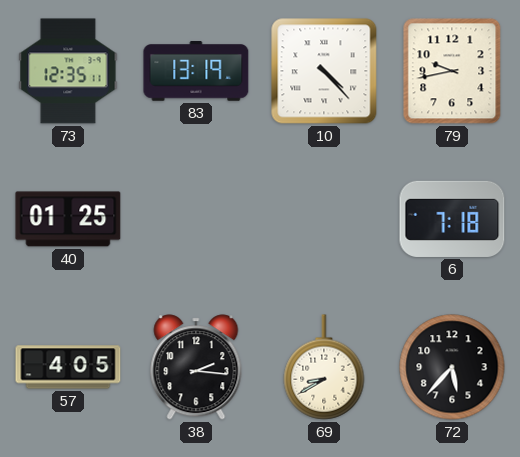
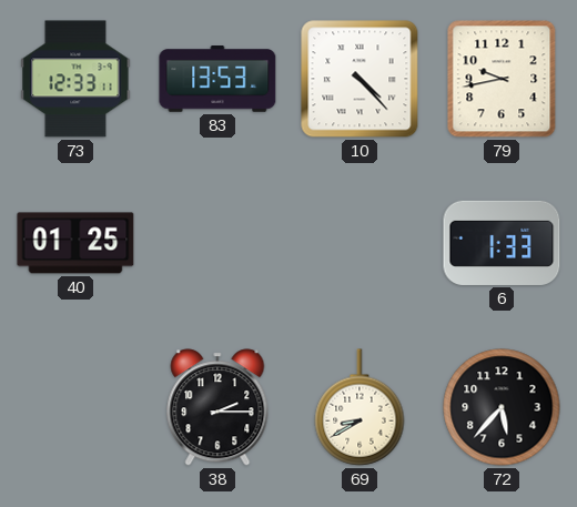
73: 12:35 -> 12:33
83: 13:19 -> 13:53
6: 7:18 -> 1:33
57: 4:05 -> none
38: 2:16 -> 2:15
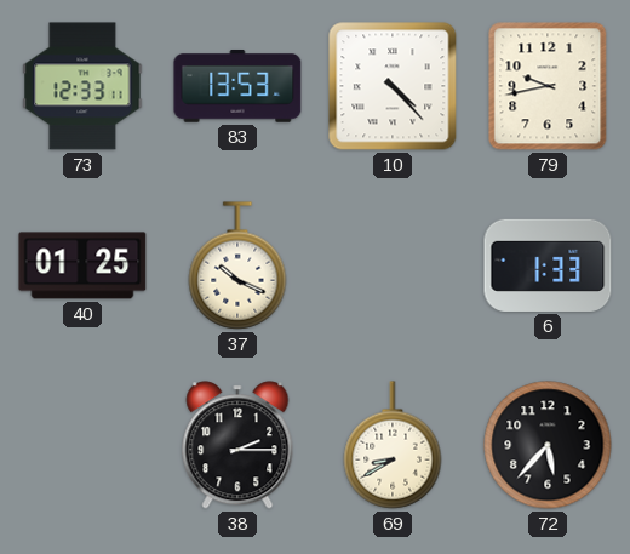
37: none -> 10:19
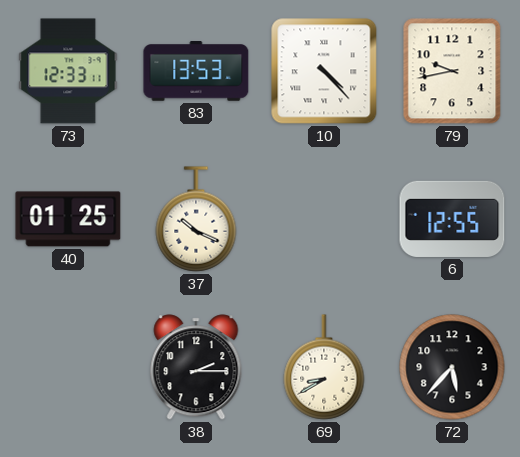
6: 1:33 -> 12:55
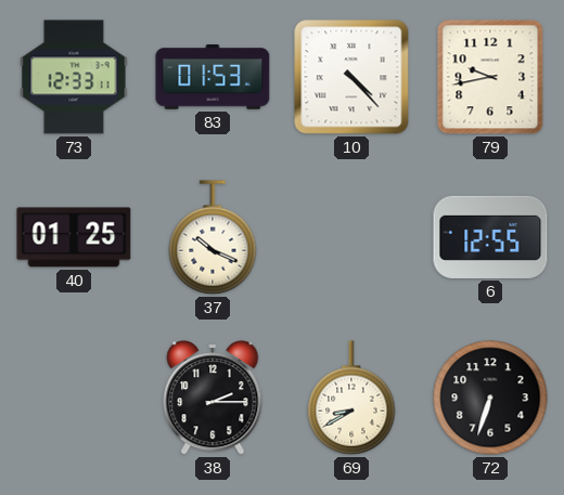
83: 13:53 -> 01:53
72: 5:37 -> 6:33
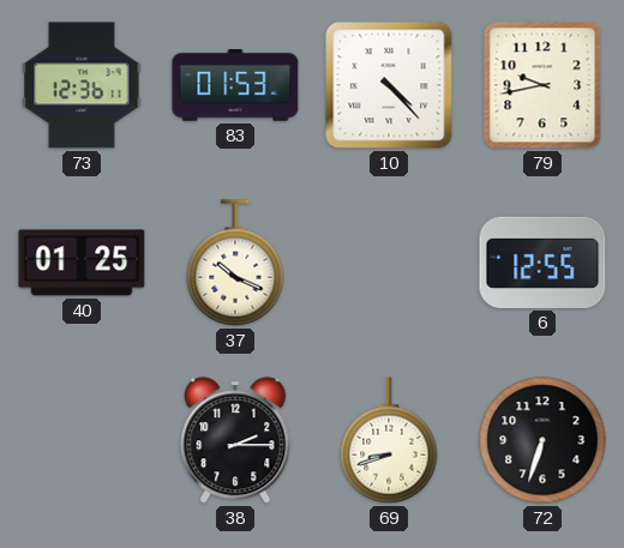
73: 12:33 -> 12:36
69: 8:40 -> 8:42
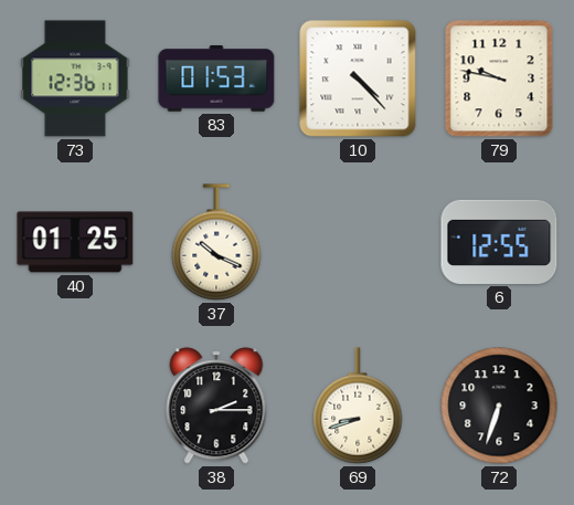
79: 9:43 -> 9:47
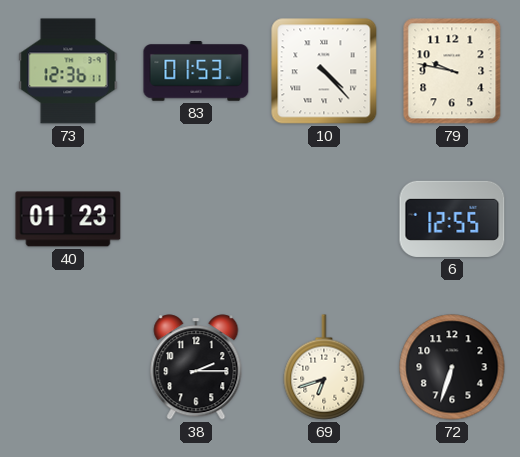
40: 01:25 -> 01:23
37: 10:19 -> none
69: 8:42 -> 6:42
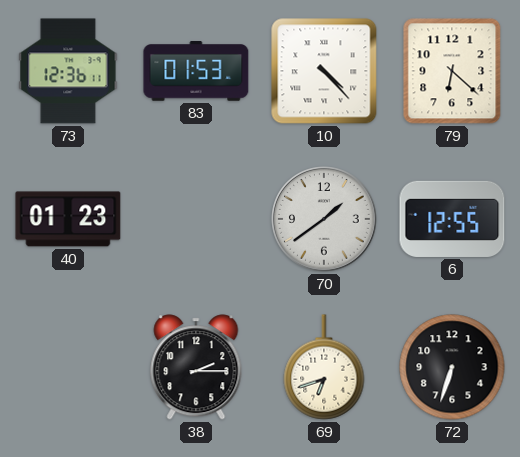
79: 9:47 -> 6:22
70: none -> 1:39
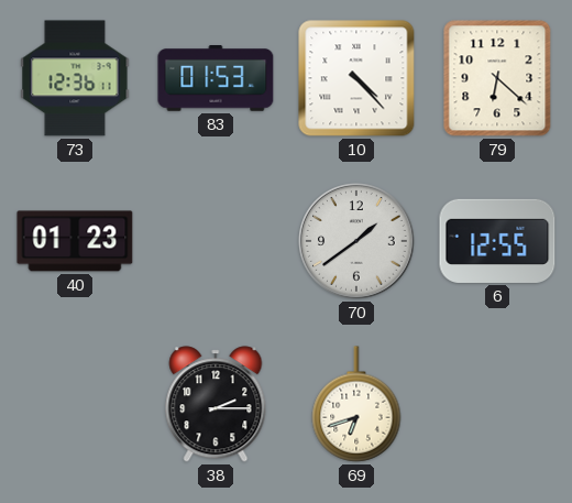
72: 6:33 -> none
